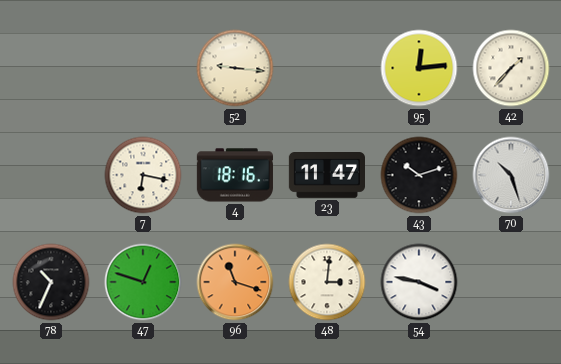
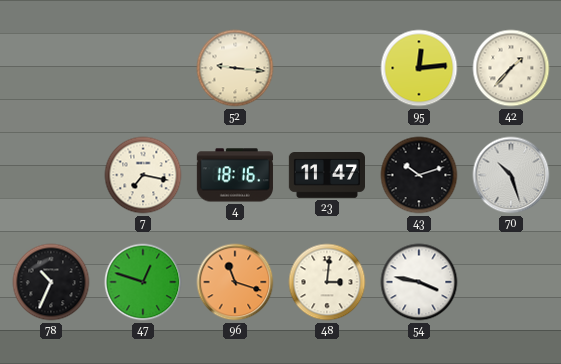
7: 6:17 -> 7:17
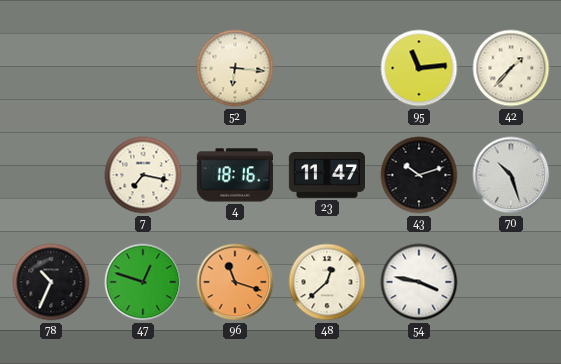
52: 9:16 -> 6:16
95: 12:14 -> 11:14
48: 3:01 -> 12:38
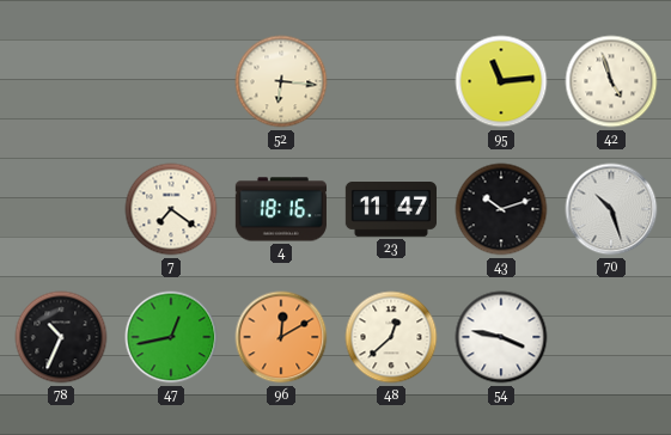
42: 1:37 -> 4:57
7: 7:17 -> 7:21
47: 12:48 -> 12:43
96: 11:18 -> 12:10
